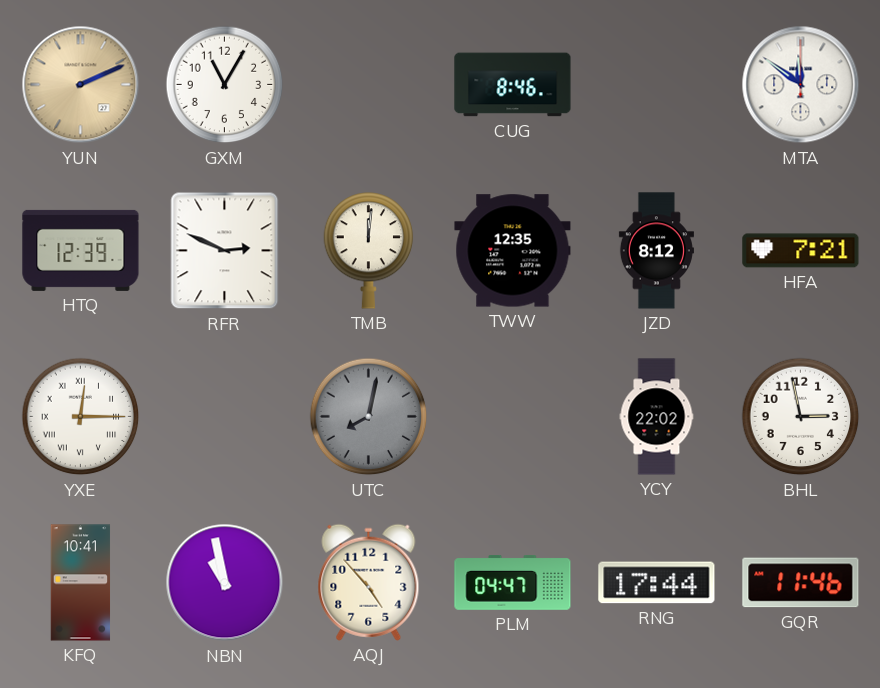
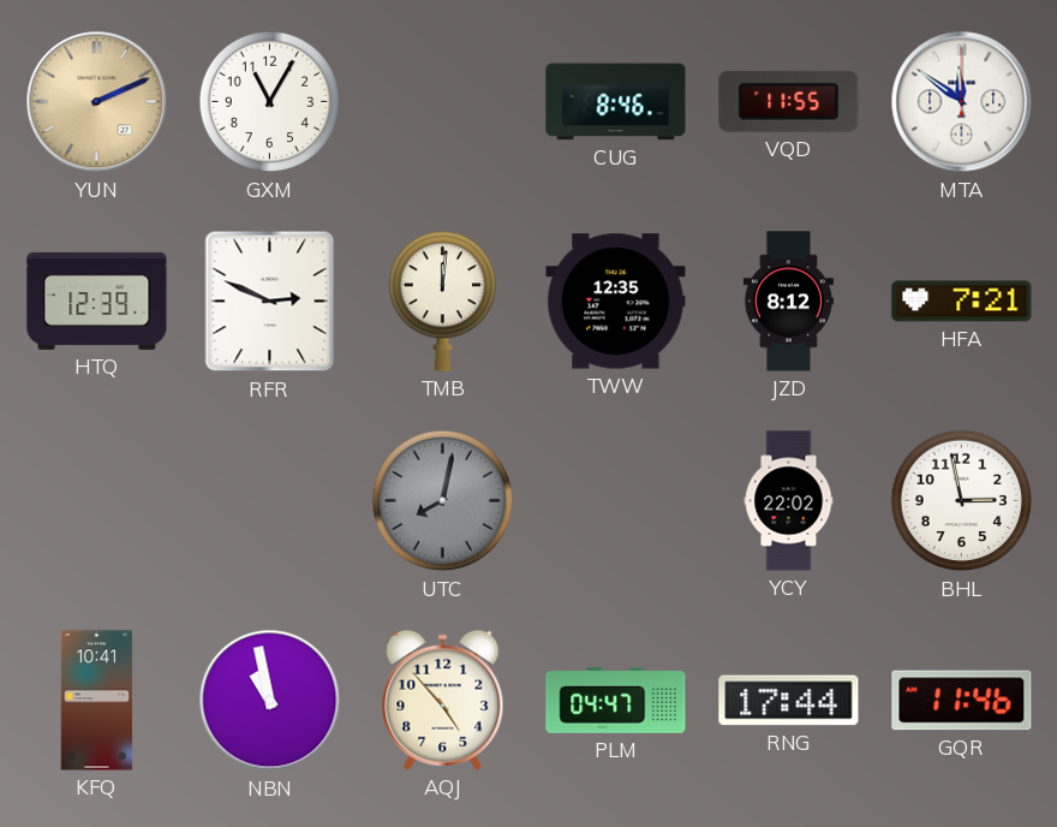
VQD: none -> 11:55
YXE: 12:15 -> none
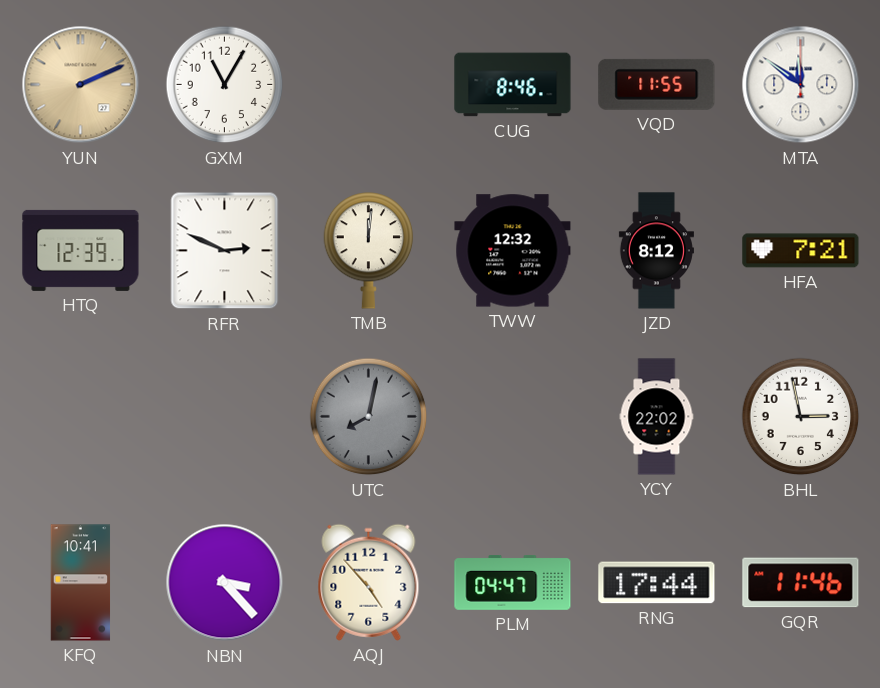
TWW: 12:35 -> 12:32
NBN: 10:58 -> 3:23
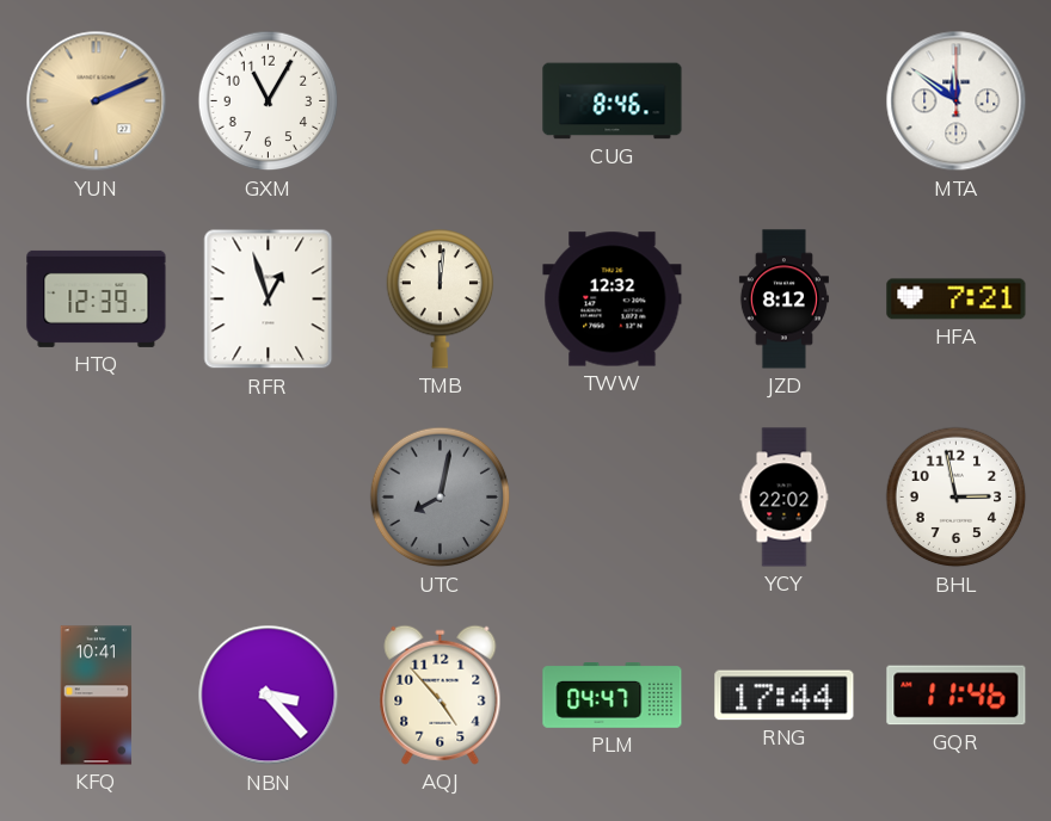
VQD: 11:55 -> none
RFR: 2:49 -> 12:57
